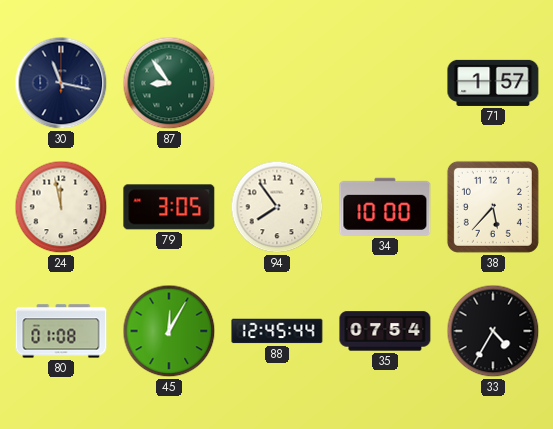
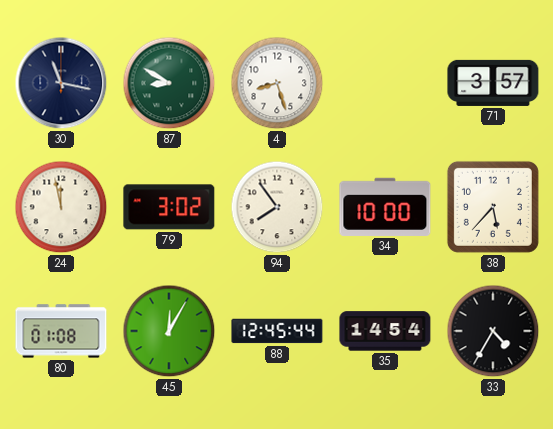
87: 8:54 -> 8:50
4: none -> 8:27
71: 1:57 -> 3:57
79: 3:05 -> 3:02
35: 07:54 -> 14:54
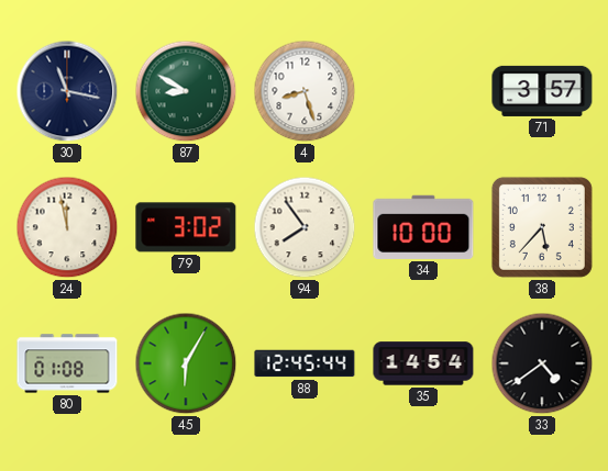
45: 12:05 -> 6:05
33: 4:35 -> 4:39
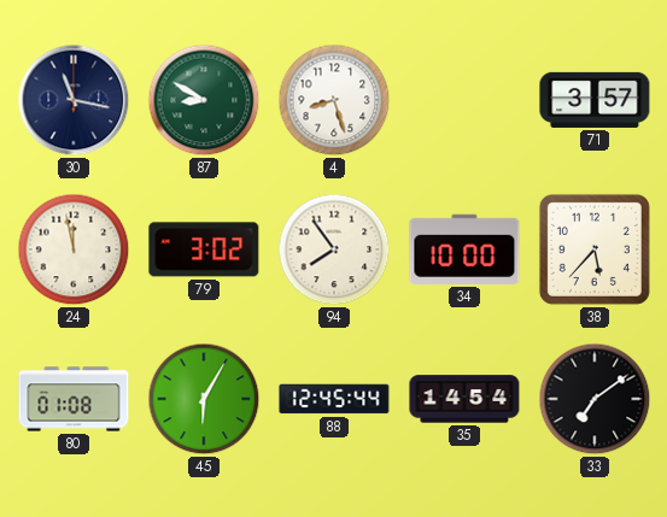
33: 4:39 -> 7:09
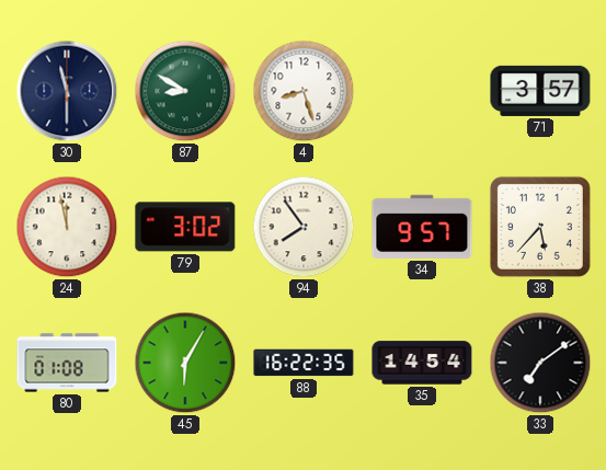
30: 11:17 -> 11:30
34: 10:00 -> 9:57
88: 12:45 -> 16:22
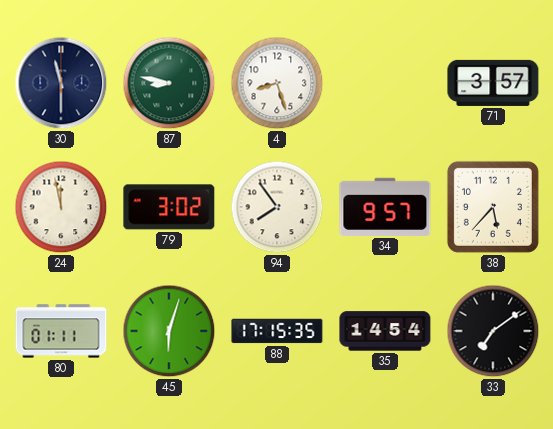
87: 8:50 -> 8:47
80: 01:08 -> 01:11
45: 6:05 -> 6:03
88: 16:22 -> 17:15
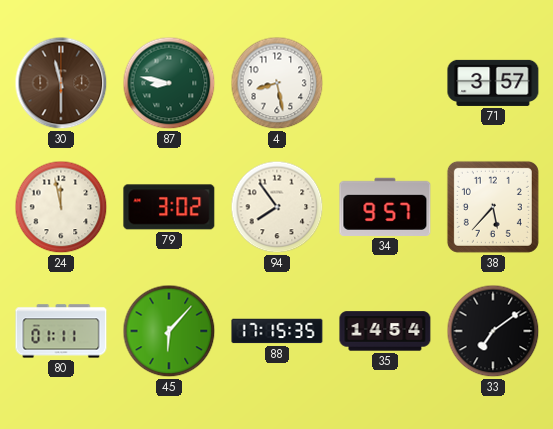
30 dial: navy -> brown
4: 8:27 -> 8:28
45: 6:03 -> 6:07
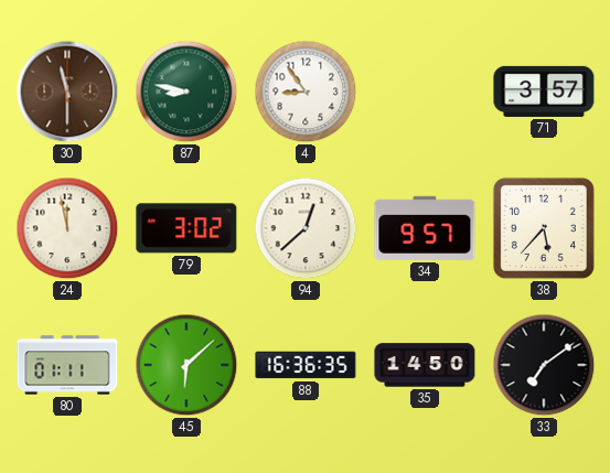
4: 8:28 -> 8:54
94: 7:54 -> 12:38
45: 6:07 -> 6:08
88: 17:15 -> 16:36
35: 14:54 -> 14:50
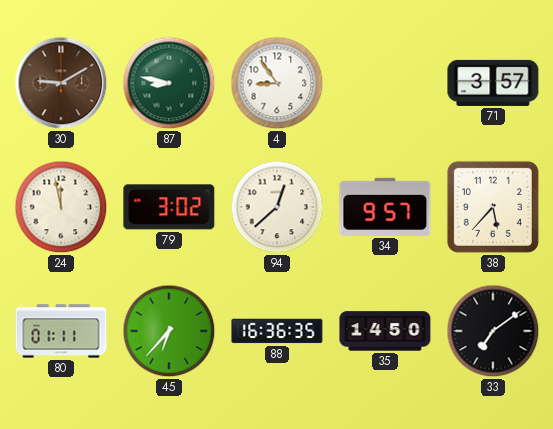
30: 11:30 -> 9:10
45: 6:08 -> 6:37
